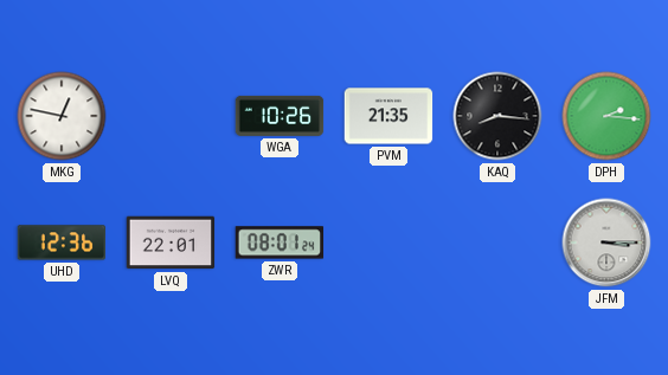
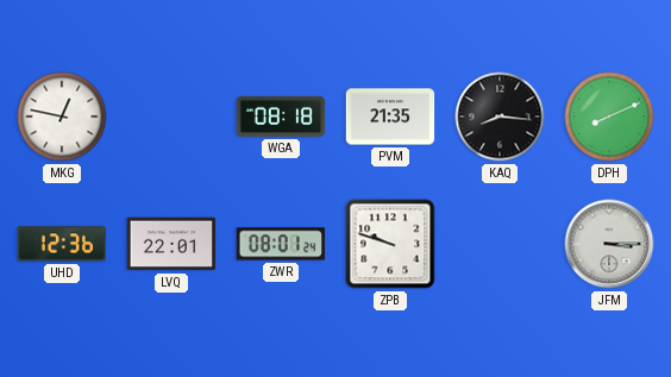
WGA: 10:26 -> 08:18
DPH: 2:16 -> 8:11
ZPB: none -> 9:48
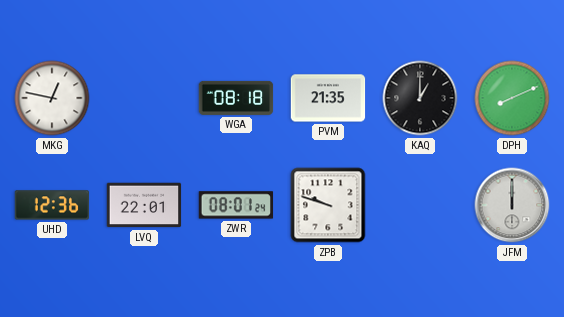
KAQ: 8:16 -> 1:00
JFM: 3:15 -> 12:00
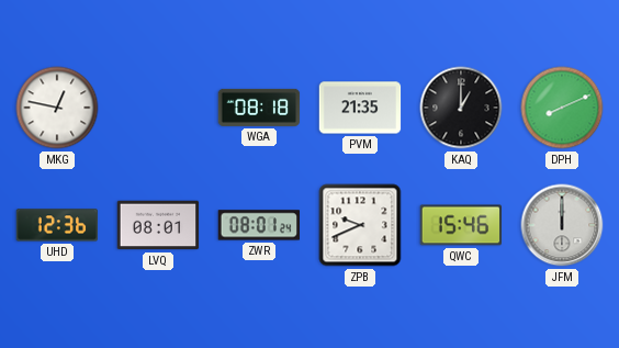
LVQ: 22:01 -> 08:01
ZPB: 9:48 -> 9:41
QWC: none -> 15:46
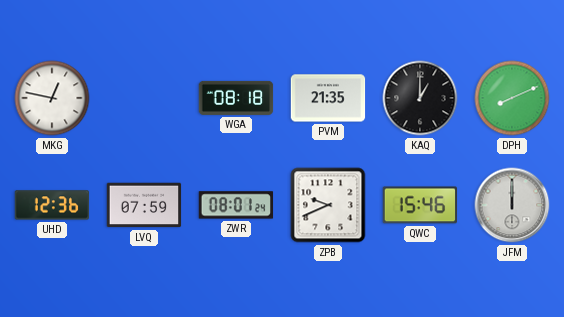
LVQ: 08:01 -> 07:59
